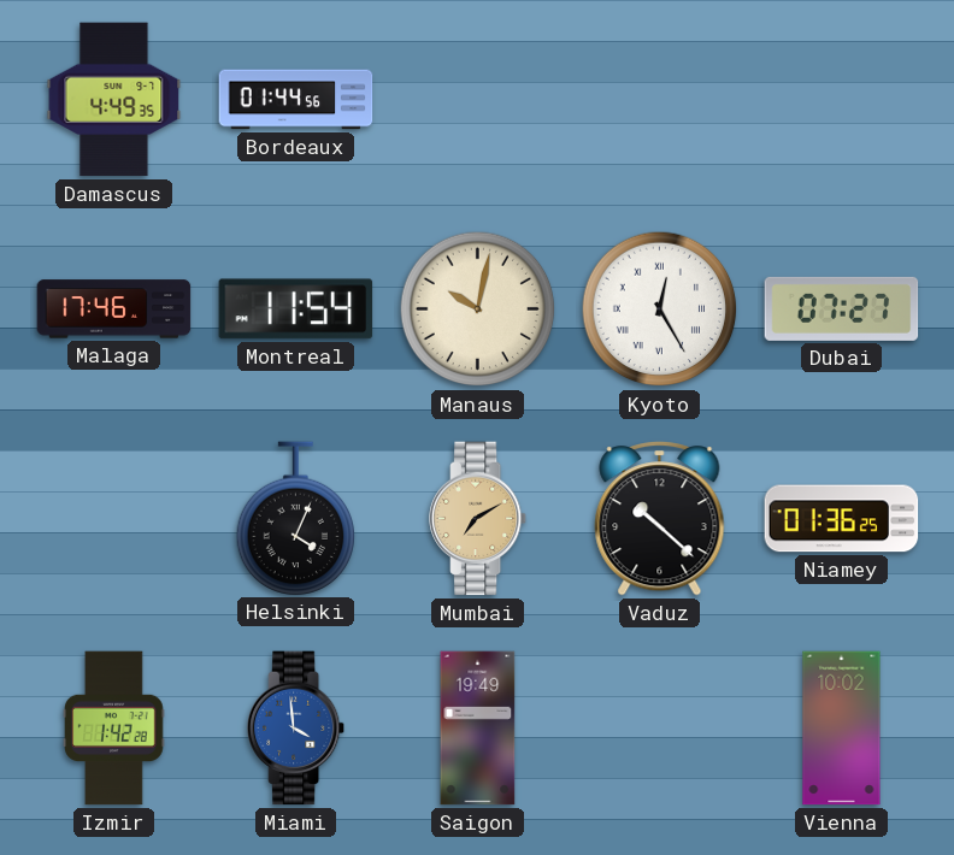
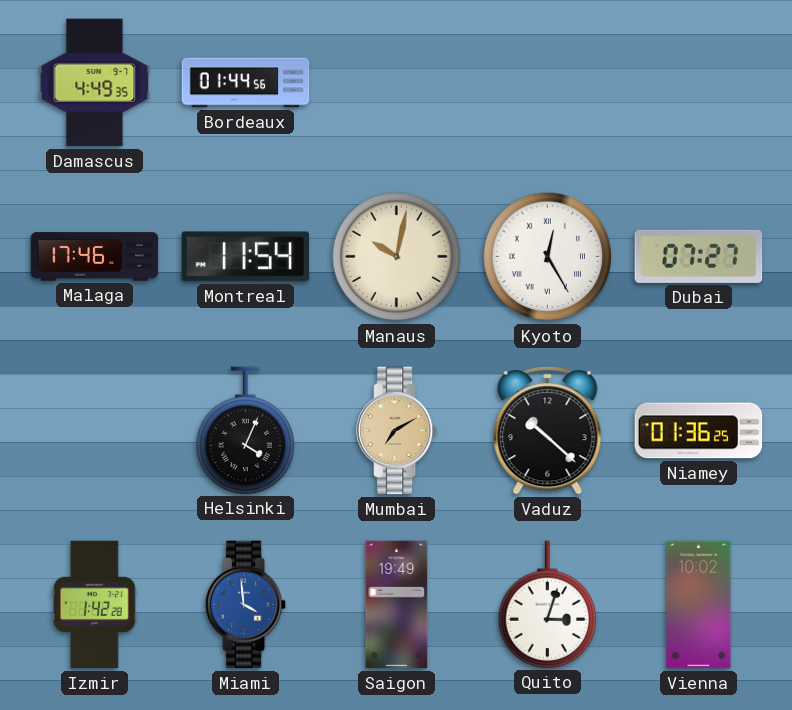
Quito: none -> 3:03
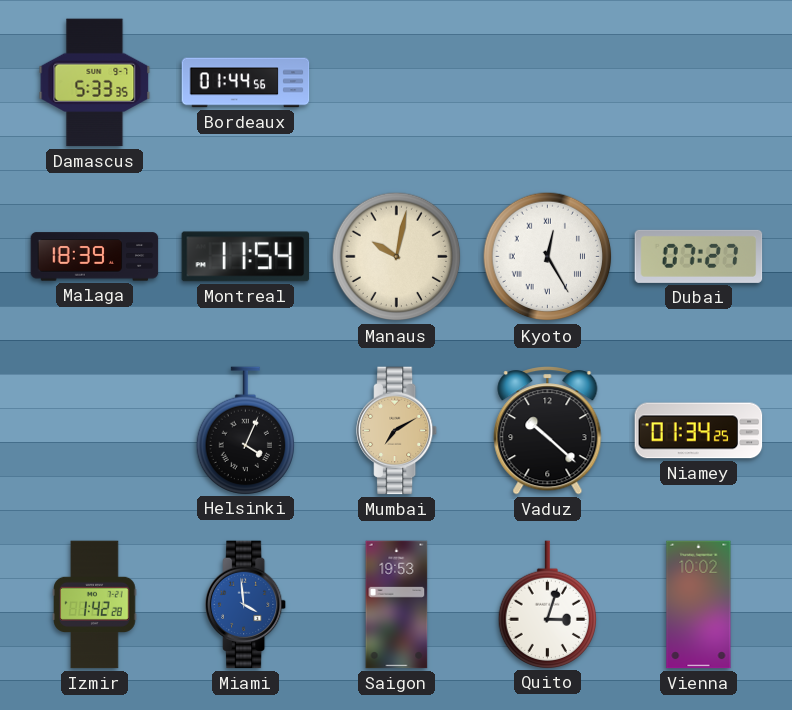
Damascus: 4:49 -> 5:33
Malaga: 17:46 -> 18:39
Niamey: 01:36 -> 01:34
Saigon: 19:49 -> 19:53
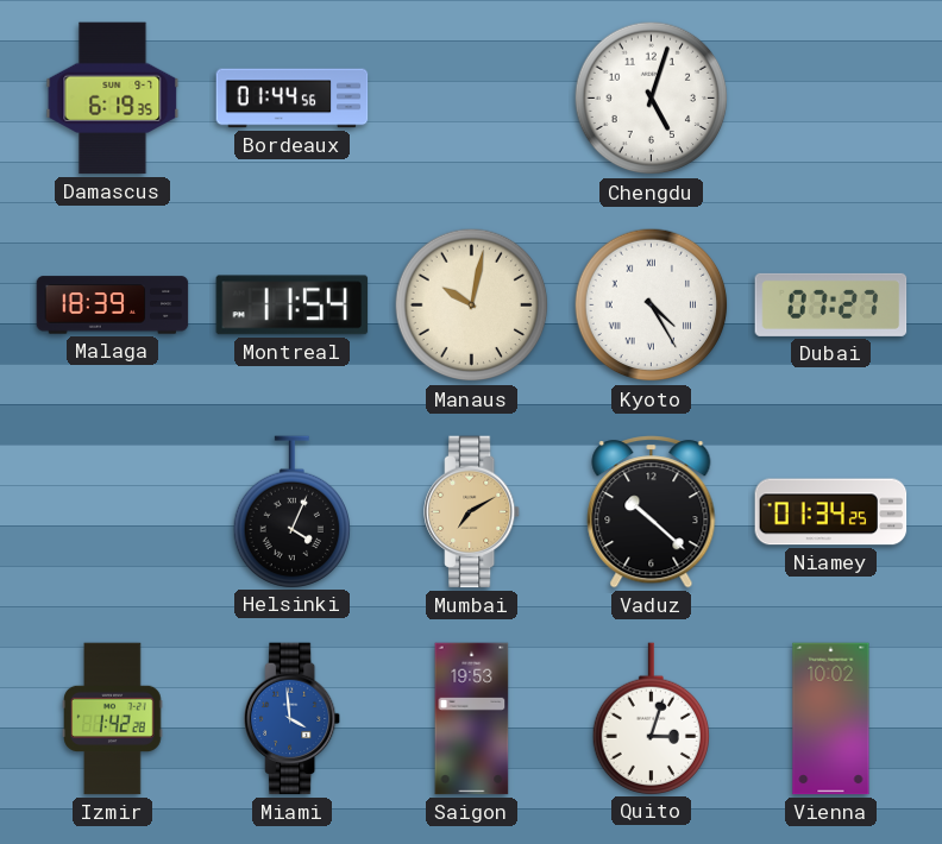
Damascus: 5:33 -> 6:19
Chengdu: none -> 5:03
Kyoto: 12:25 -> 4:25
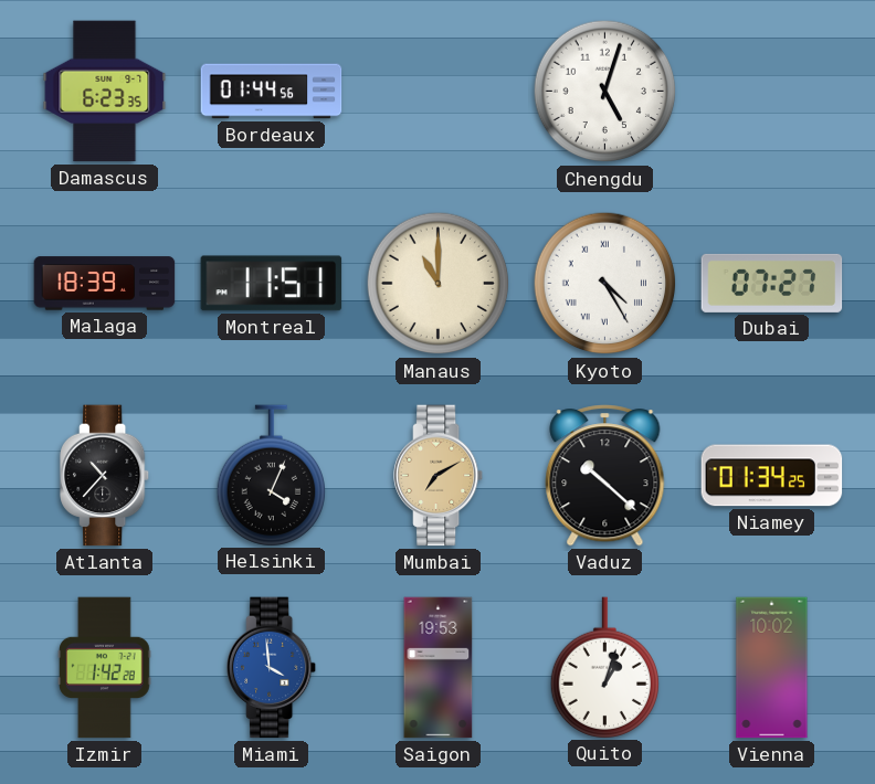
Damascus: 6:19 -> 6:23
Montreal: 11:54 -> 11:51
Manaus: 10:02 -> 11:00
Atlanta: none -> 10:37
Quito: 3:03 -> 1:03
